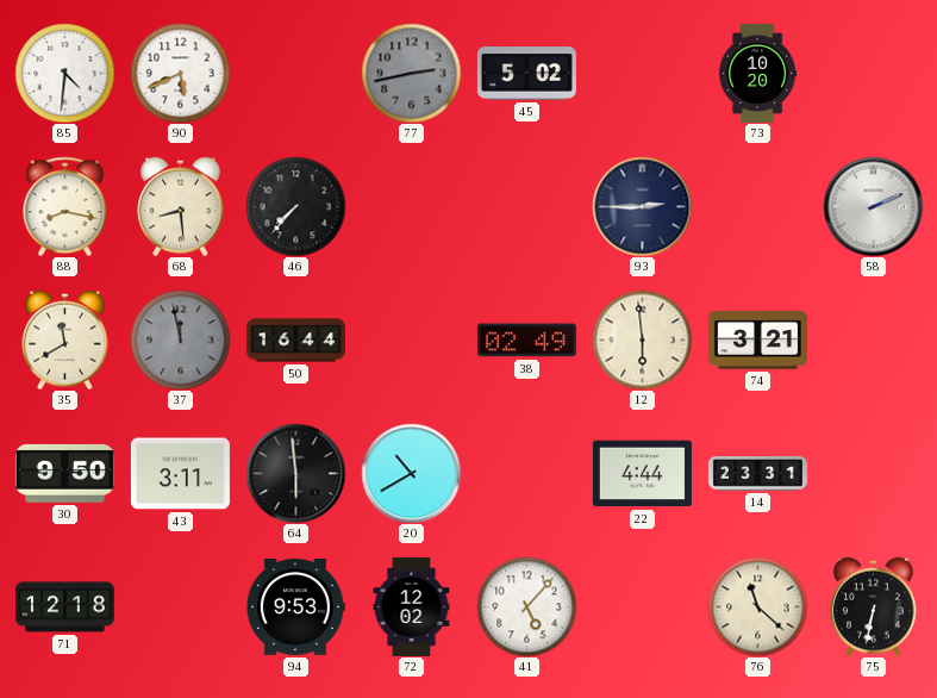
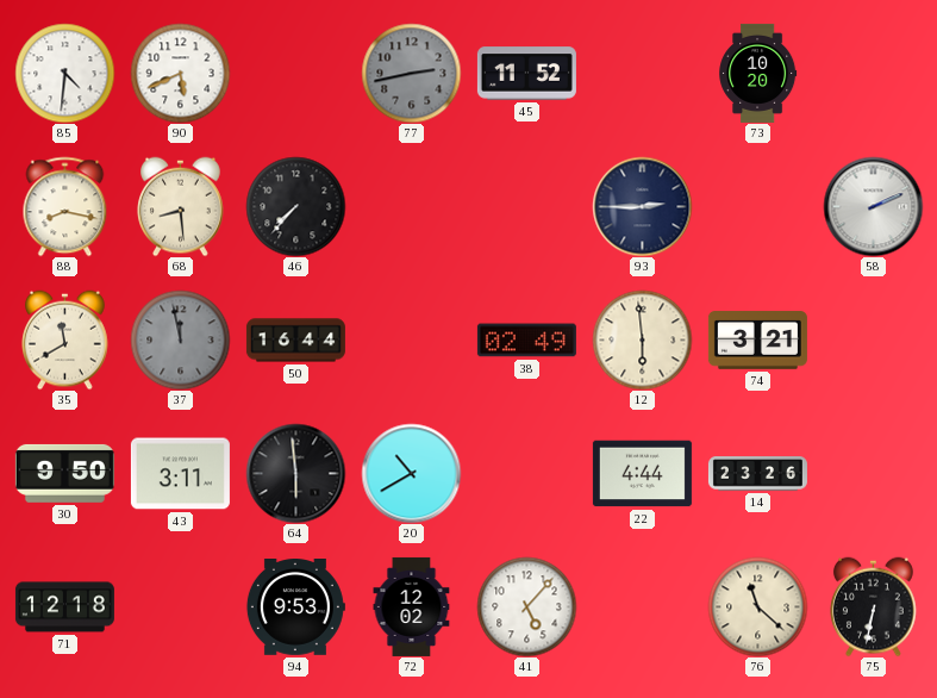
45: 5:02 -> 11:52
14: 23:31 -> 23:26
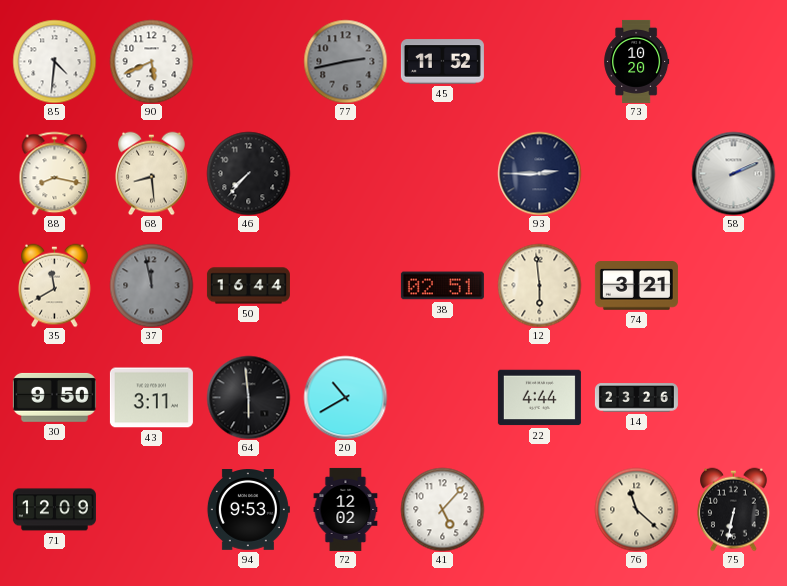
38: 02:49 -> 02:51
71: 12:18 -> 12:09
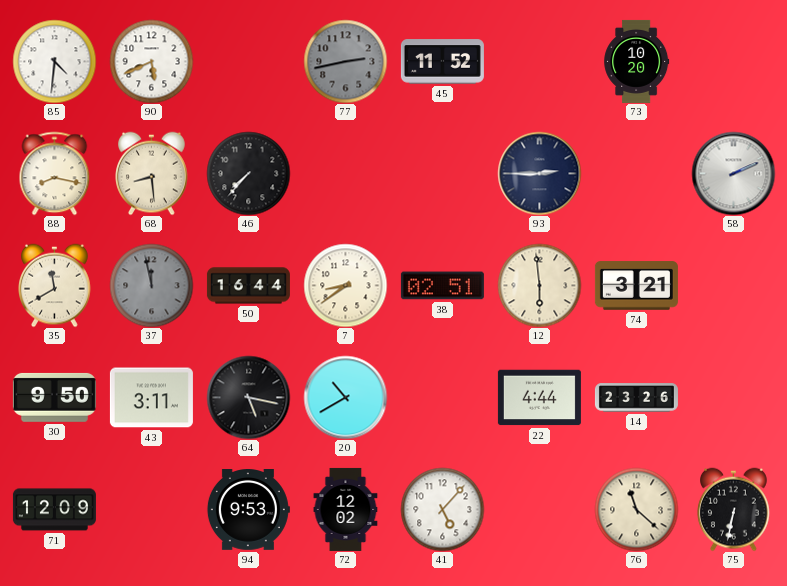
7: none -> 8:39
64: 5:59 -> 5:17
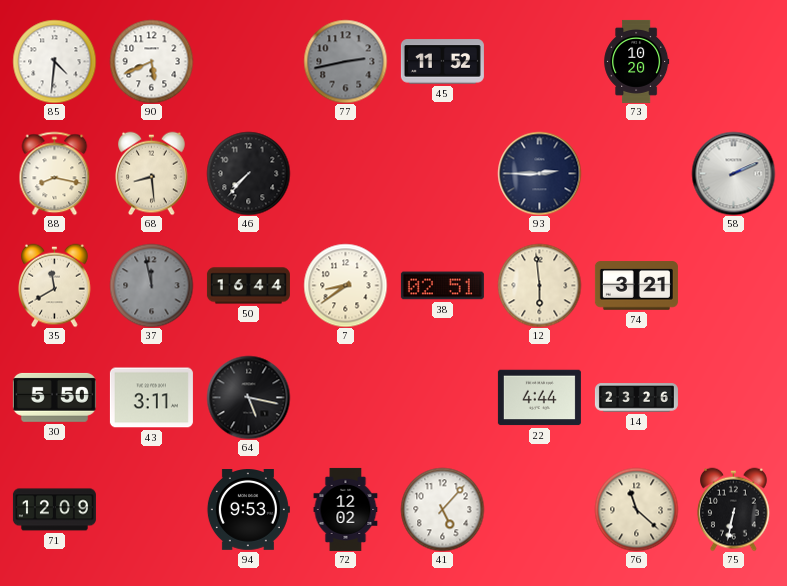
30: 9:50 -> 5:50
20: 10:40 -> none
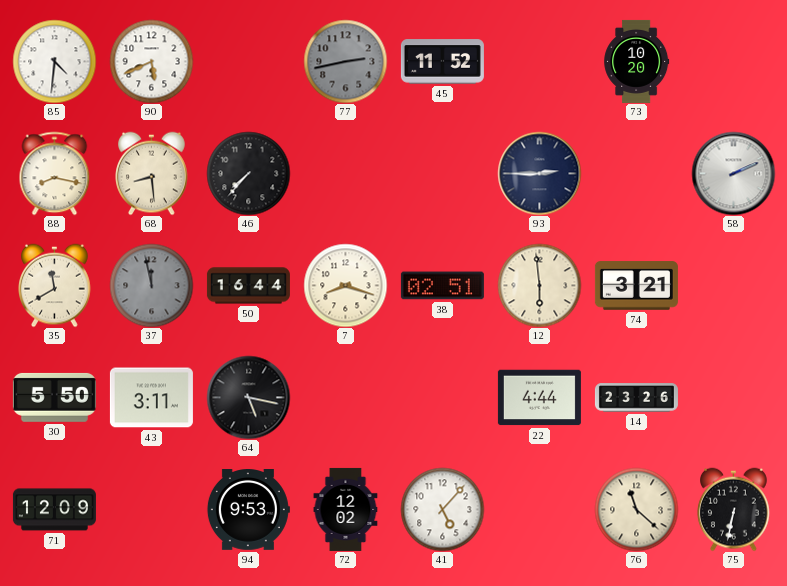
7: 8:39 -> 8:18
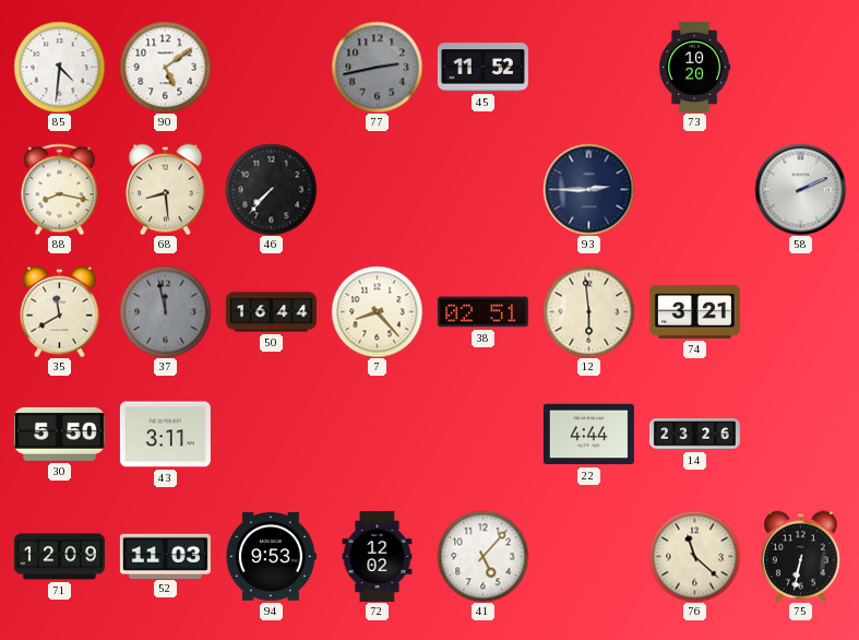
90: 5:41 -> 5:09
7: 8:18 -> 8:23
64: 5:17 -> none
52: none -> 11:03
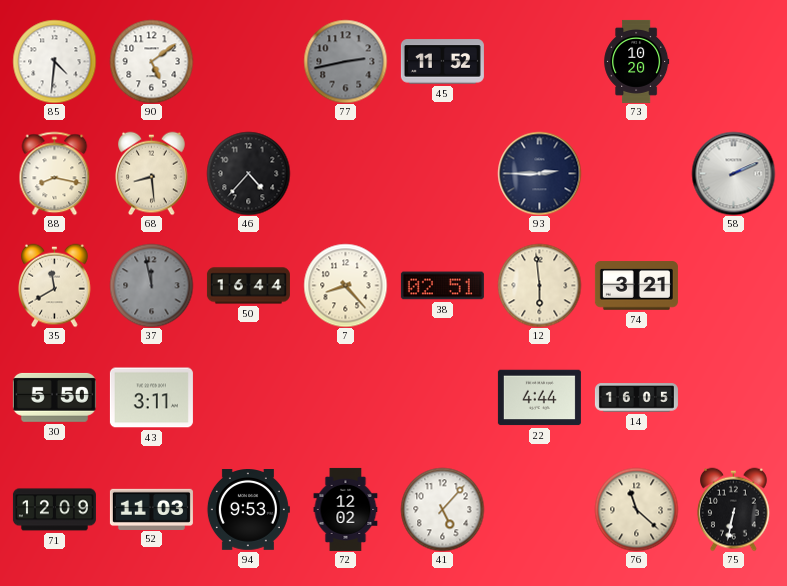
46: 7:37 -> 4:37
14: 23:26 -> 16:05
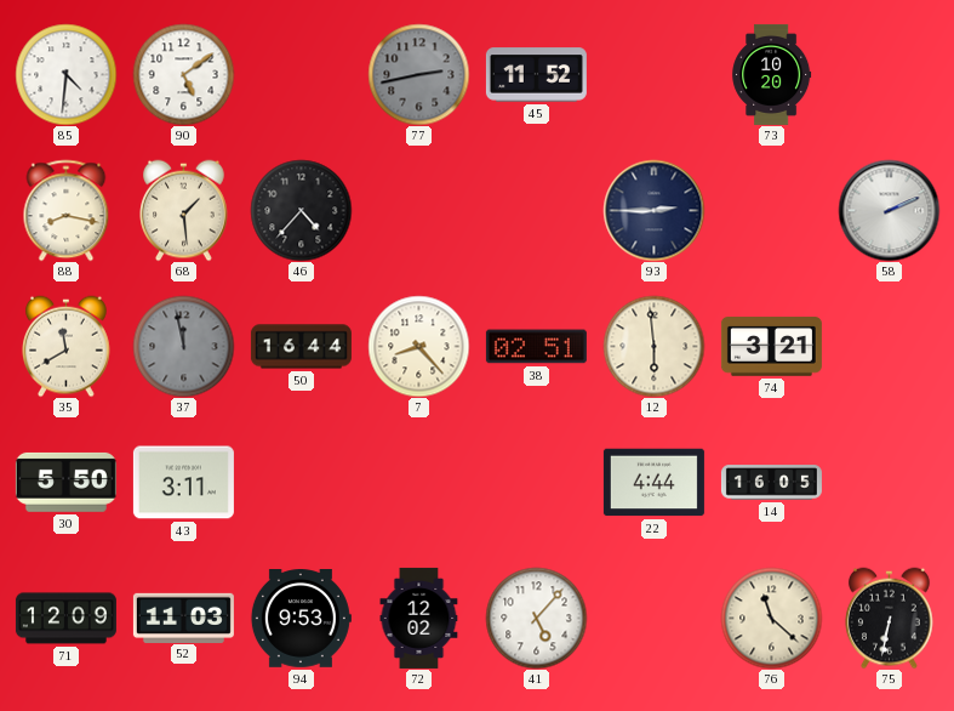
68: 8:29 -> 1:29
